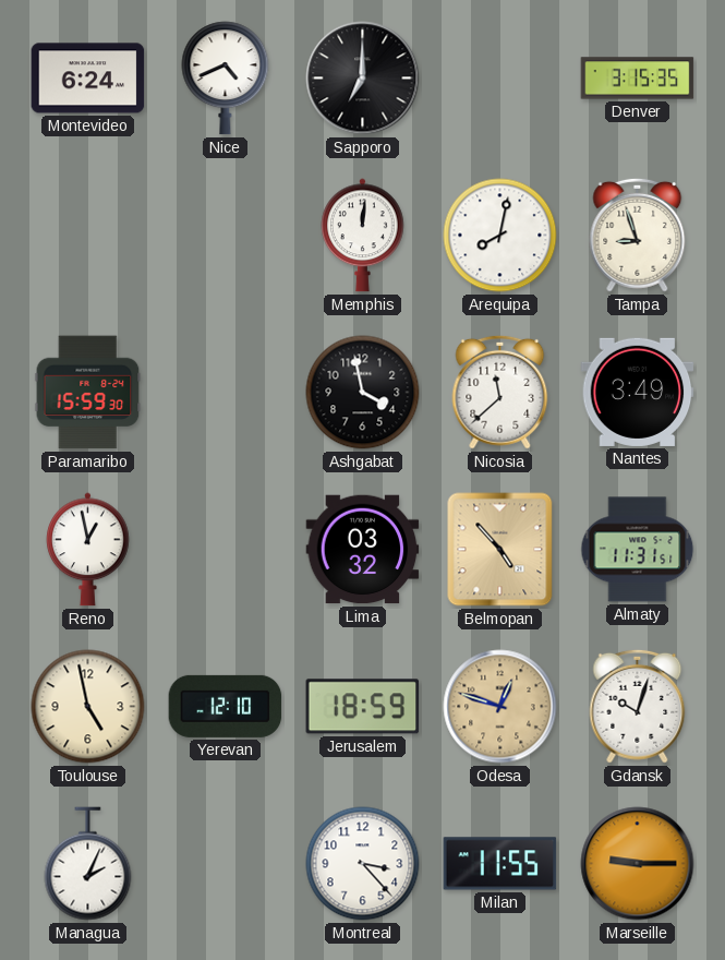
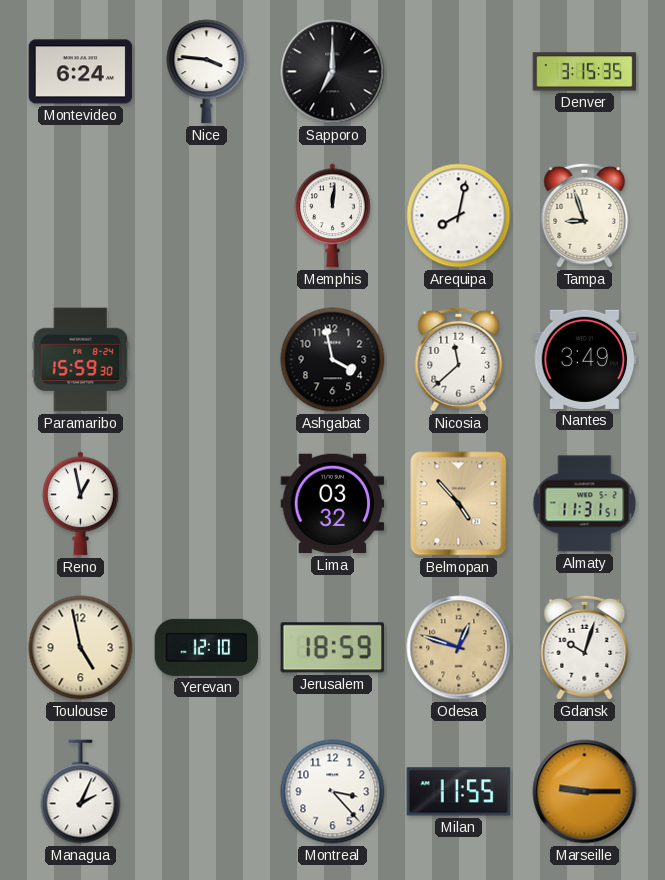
Nice: 4:41 -> 3:46
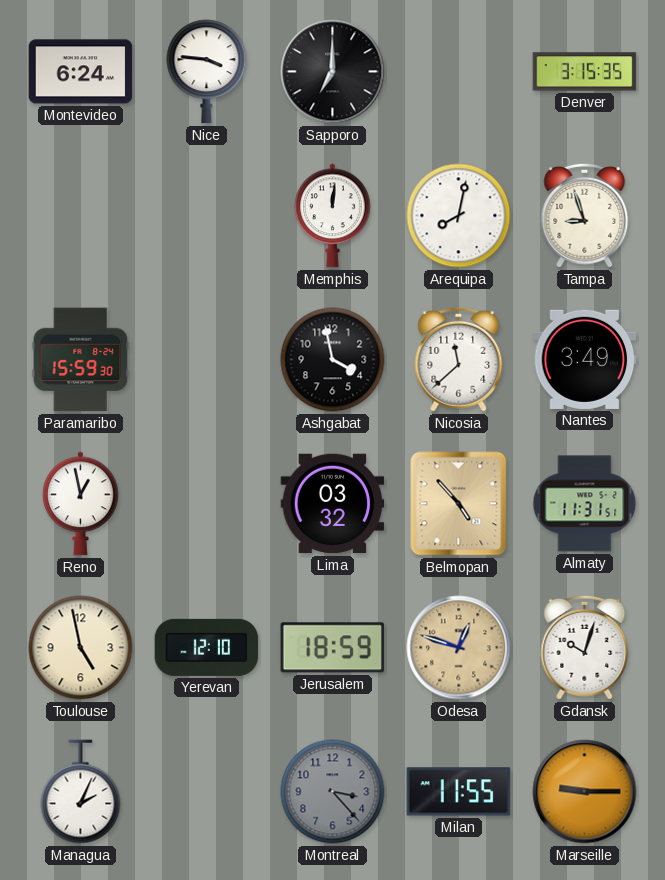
Montreal dial: white -> grey
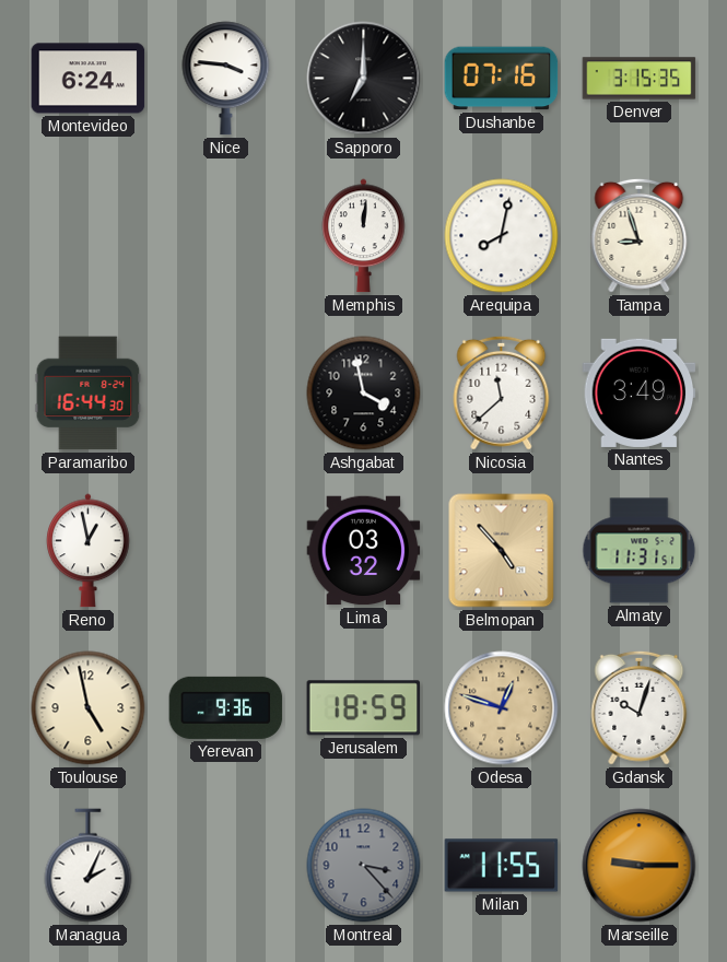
Dushanbe: none -> 07:16
Paramaribo: 15:59 -> 16:44
Yerevan: 12:10 -> 9:36
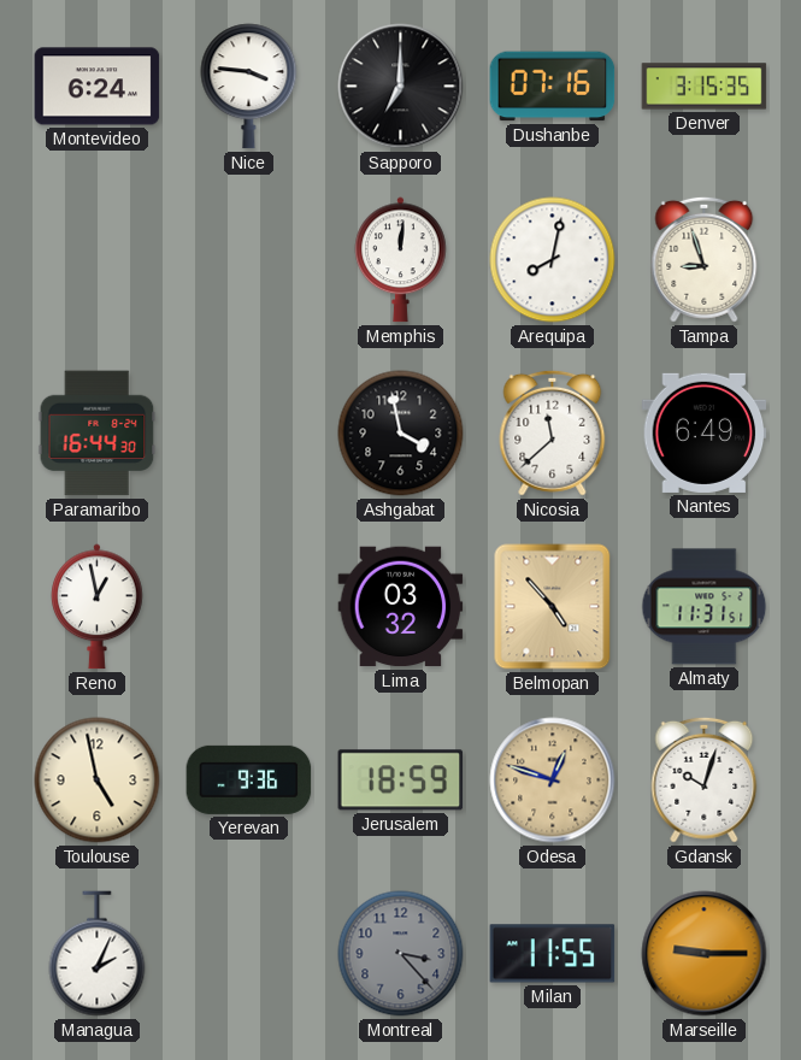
Nantes: 3:49 -> 6:49
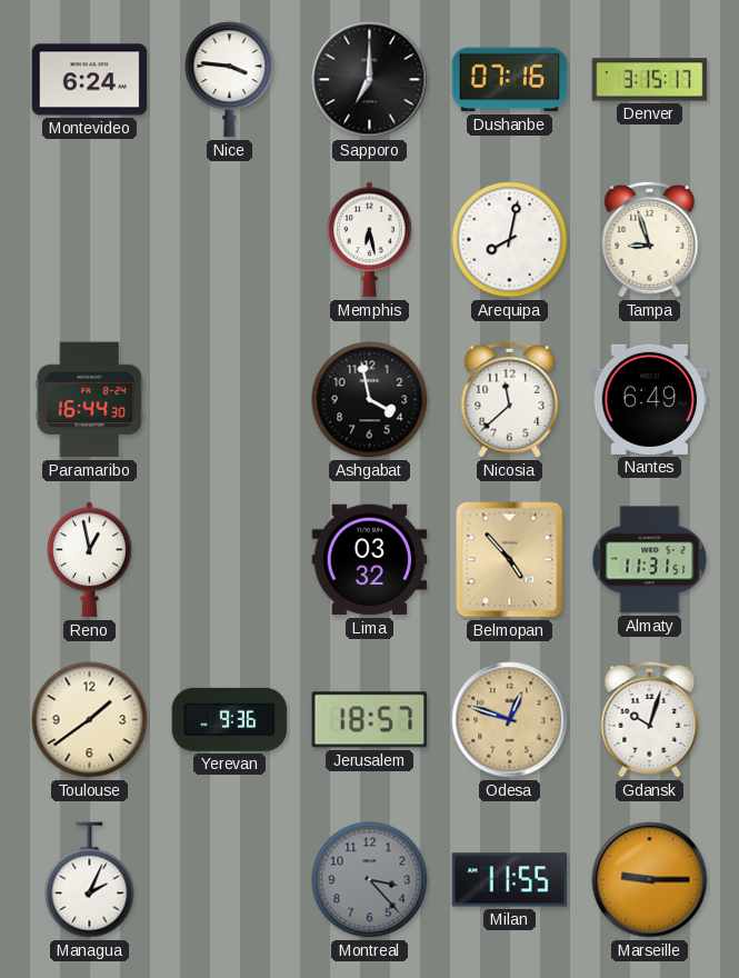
Denver: 3:15:35 -> 3:15:17
Memphis: 12:01 -> 6:28
Toulouse: 4:58 -> 1:39
Jerusalem: 18:59 -> 18:57
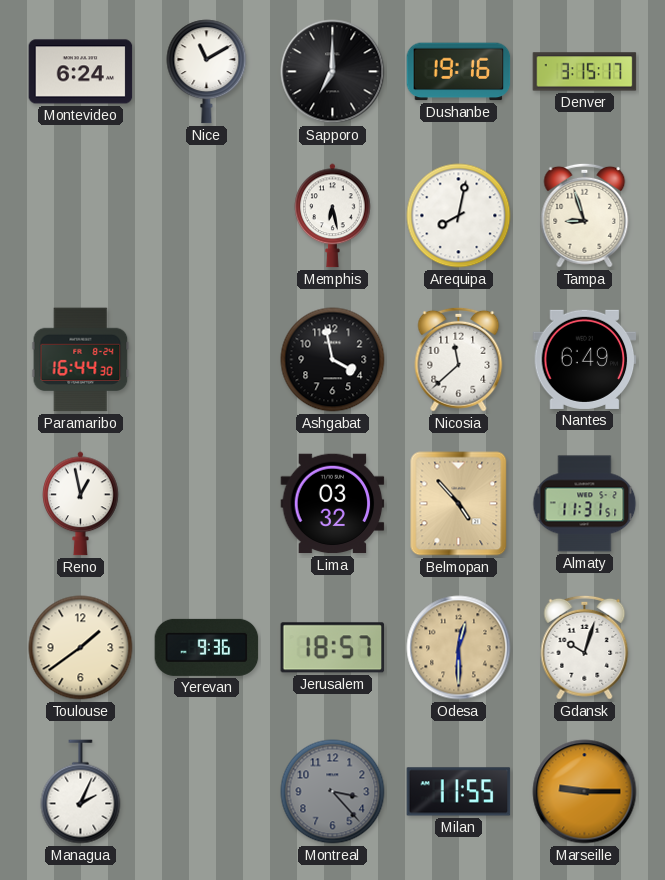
Nice: 3:46 -> 11:10
Dushanbe: 07:16 -> 19:16
Odesa: 12:48 -> 12:30
